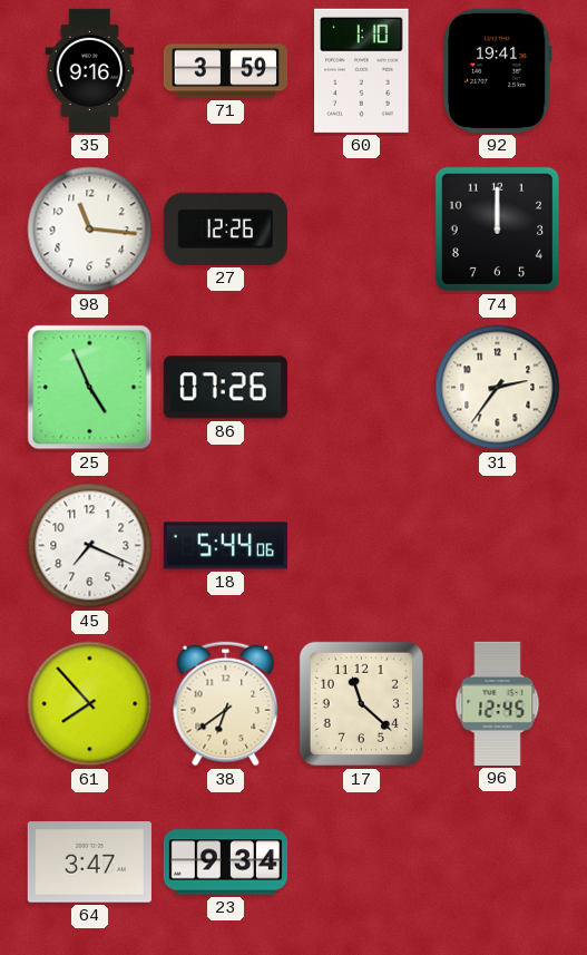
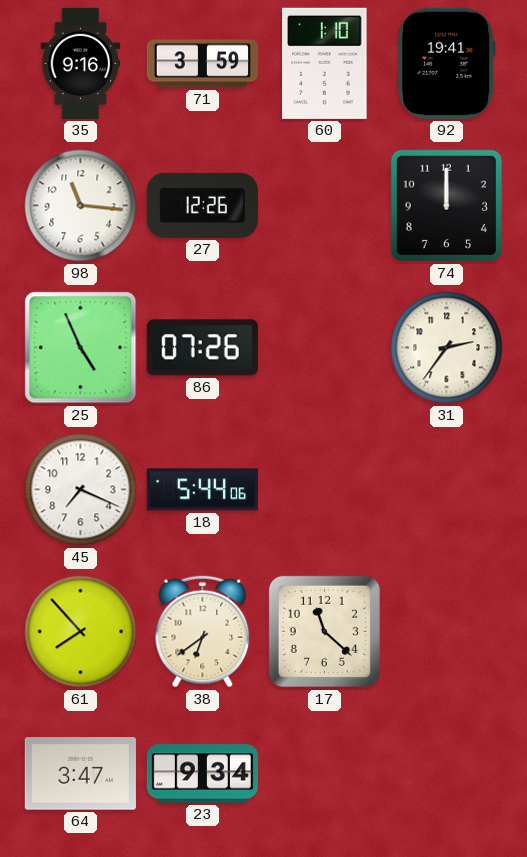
96: 12:45 -> none
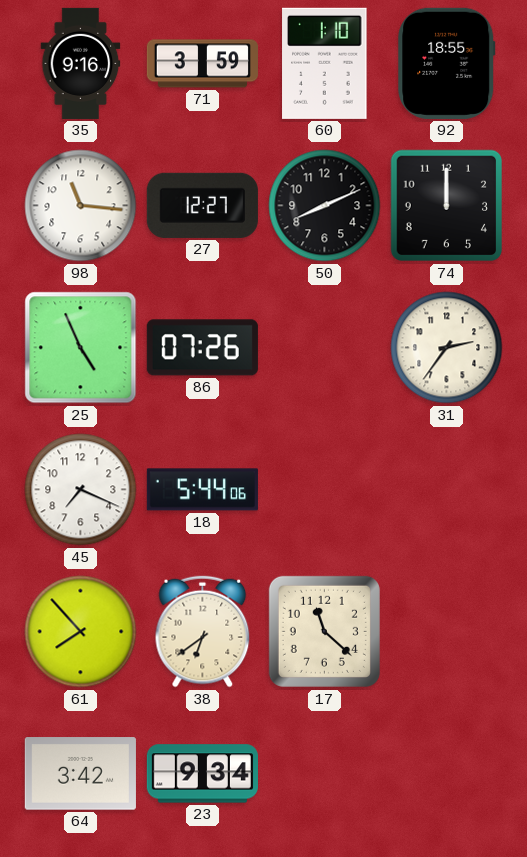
92: 19:41 -> 18:55
27: 12:26 -> 12:27
50: none -> 8:11
64: 3:47 -> 3:42
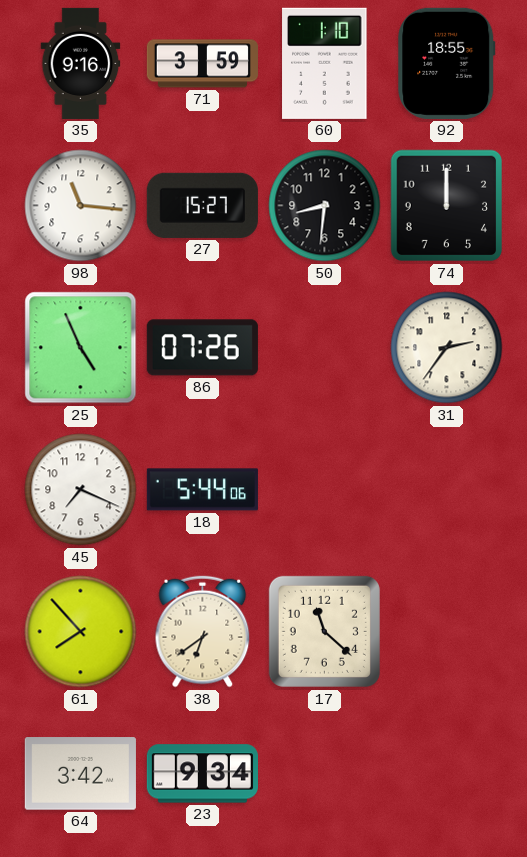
27: 12:27 -> 15:27
50: 8:11 -> 8:31
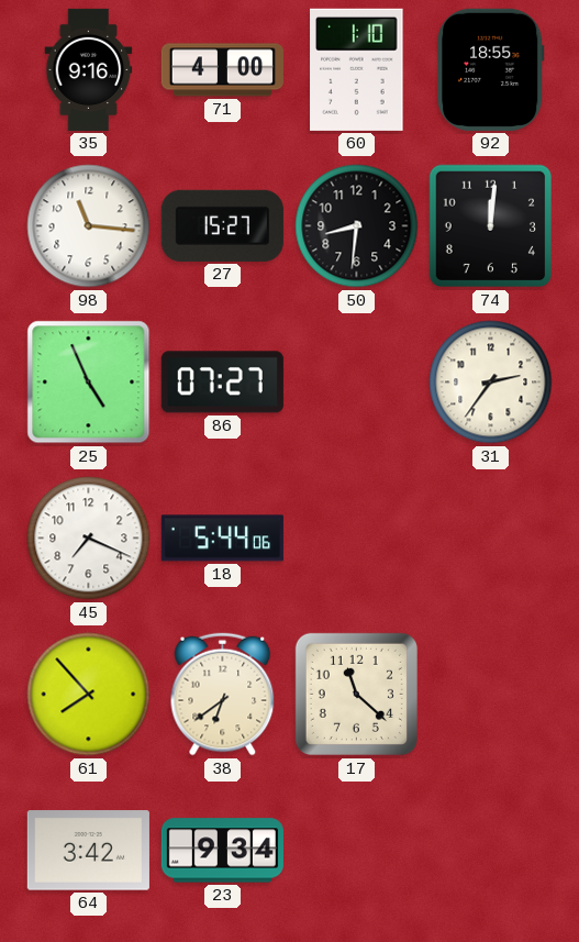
71: 3:59 -> 4:00
74: 12:00 -> 12:01
86: 07:26 -> 07:27
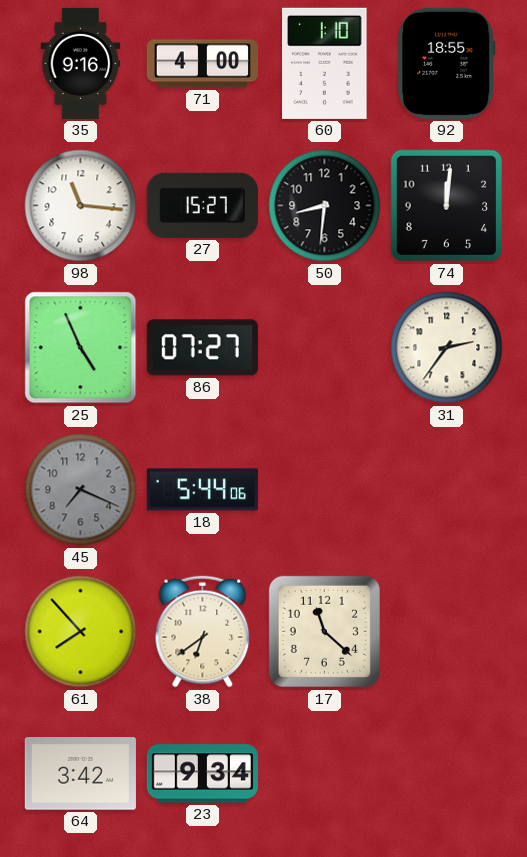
45 dial: white -> grey
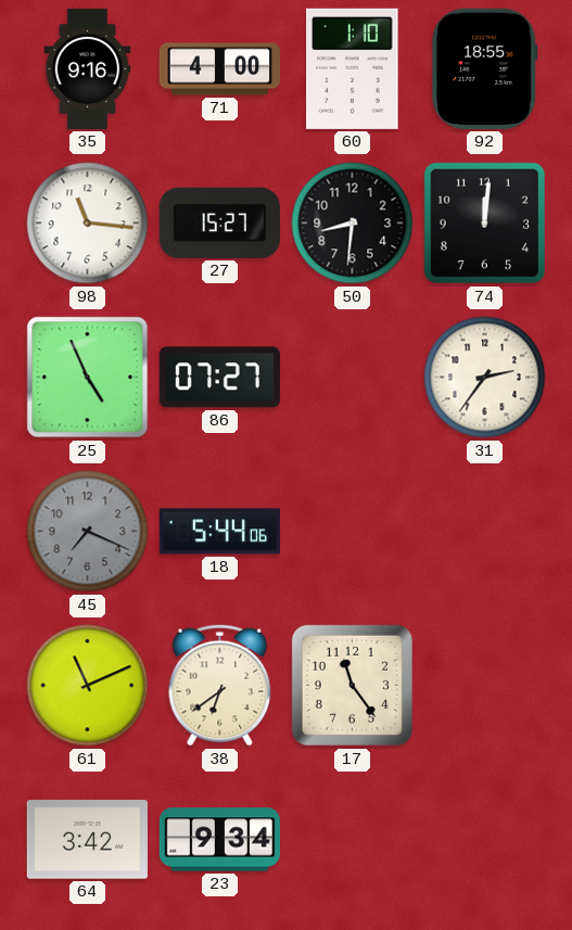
61: 7:53 -> 11:11
17: 11:22 -> 11:24
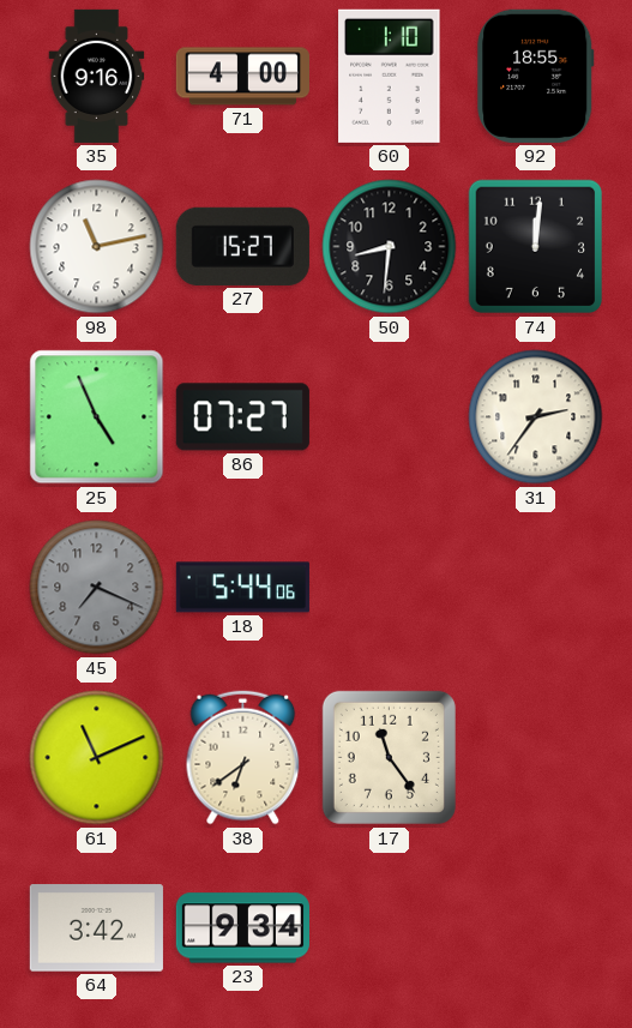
98: 11:16 -> 11:13
